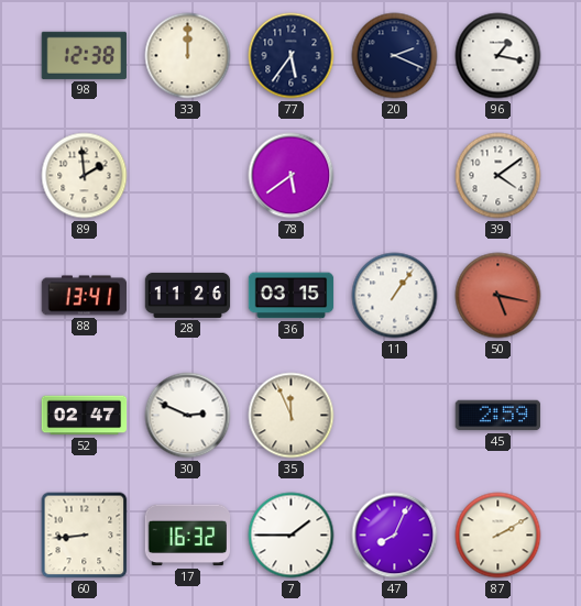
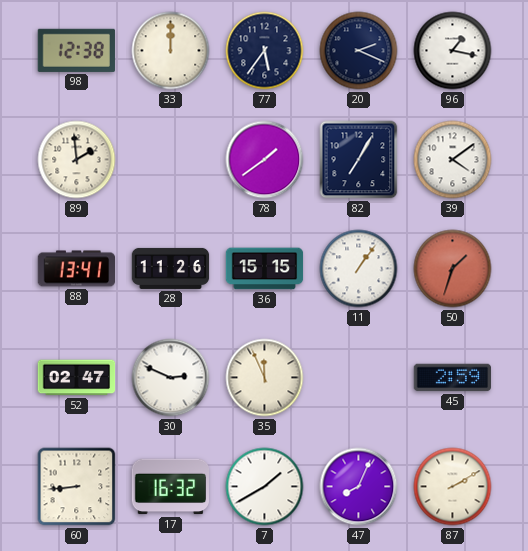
78: 5:39 -> 1:39
82: none -> 7:05
36: 03:15 -> 15:15
50: 5:17 -> 1:33
7: 1:45 -> 1:40
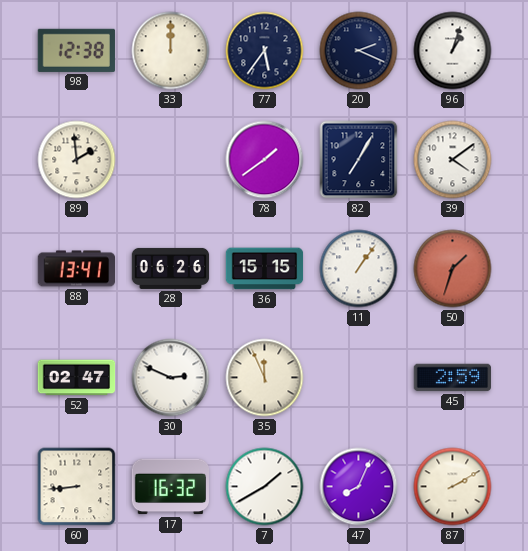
96: 1:17 -> 1:03
28: 11:26 -> 06:26
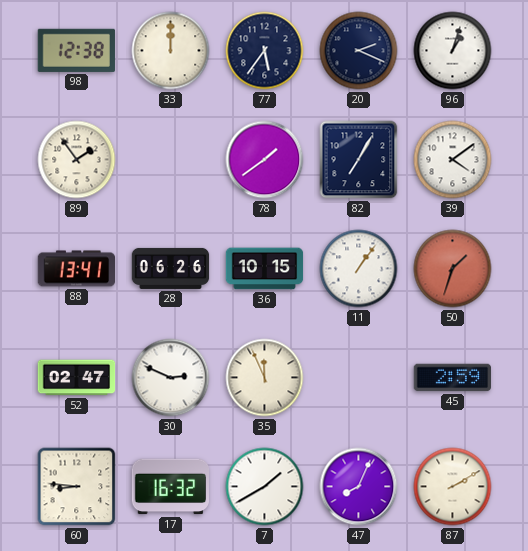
89: 1:59 -> 1:54
36: 15:15 -> 10:15
60: 8:44 -> 8:46
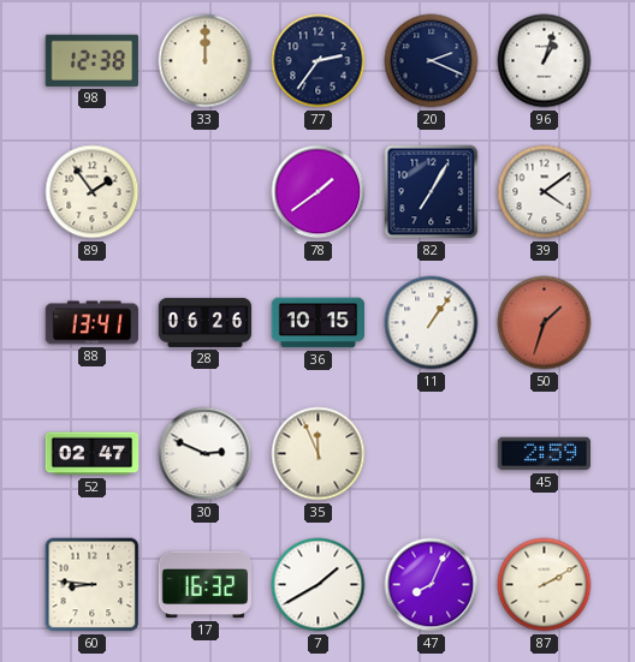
77: 5:36 -> 2:36
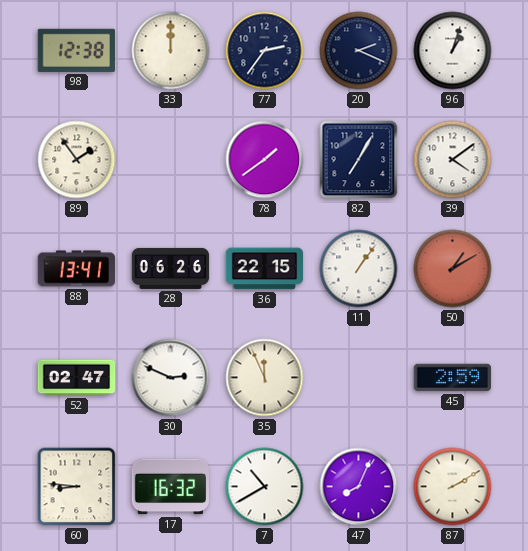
36: 10:15 -> 22:15
50: 1:33 -> 1:10
7: 1:40 -> 10:40
